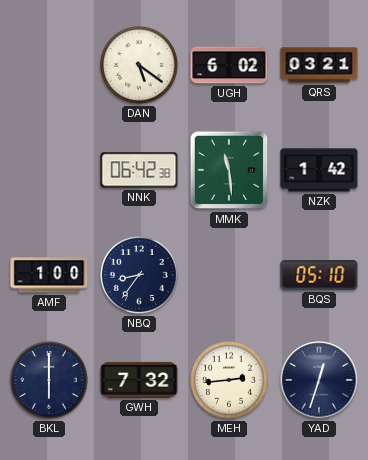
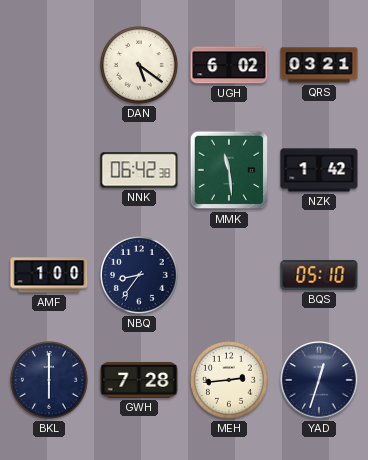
GWH: 7:32 -> 7:28
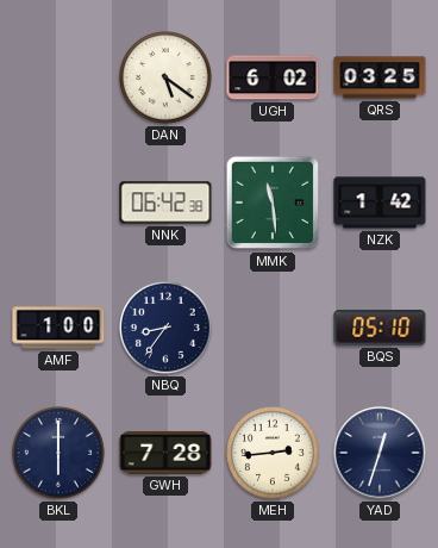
QRS: 03:21 -> 03:25
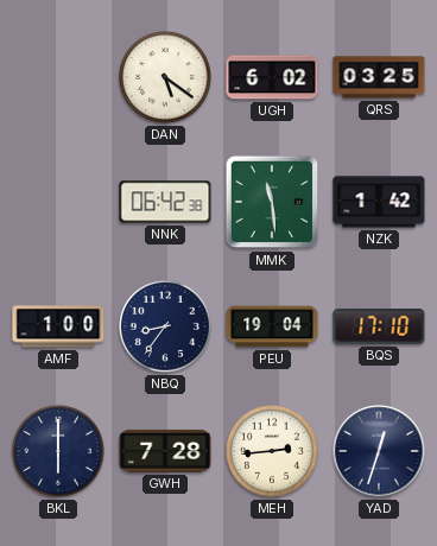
PEU: none -> 19:04
BQS: 05:10 -> 17:10
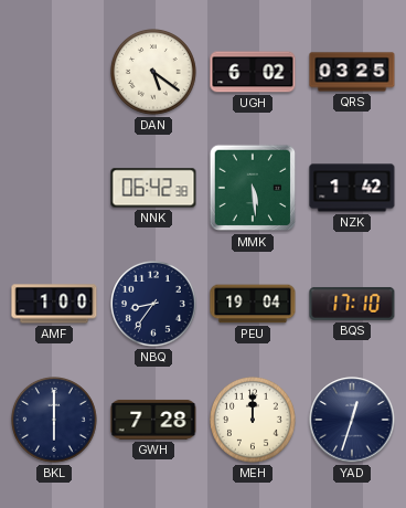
MMK: 11:29 -> 5:29
MEH: 2:44 -> 12:00
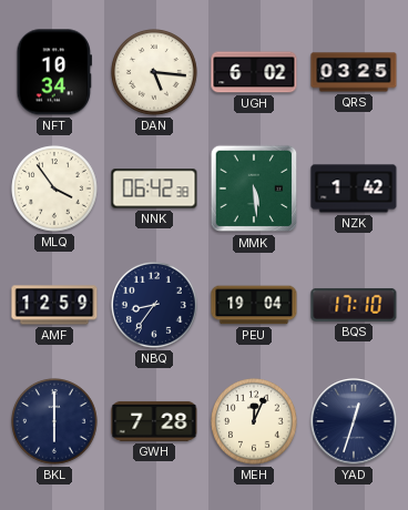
NFT: none -> 10:34
DAN: 5:21 -> 5:16
MLQ: none -> 3:54
AMF: 1:00 -> 12:59
MEH: 12:00 -> 12:04
